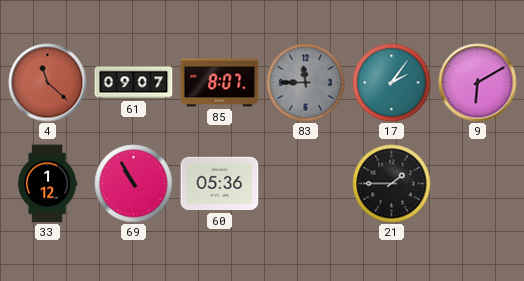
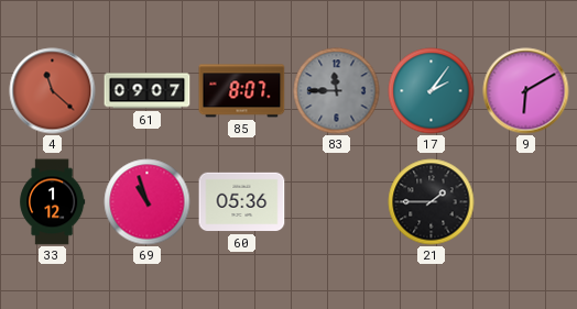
69: 10:55 -> 10:57
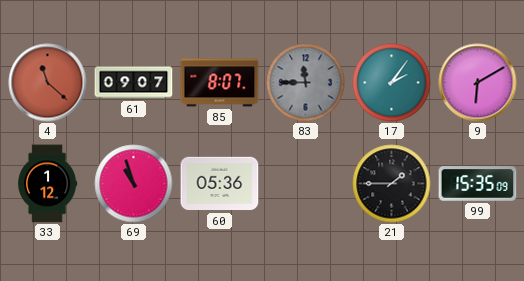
99: none -> 15:35
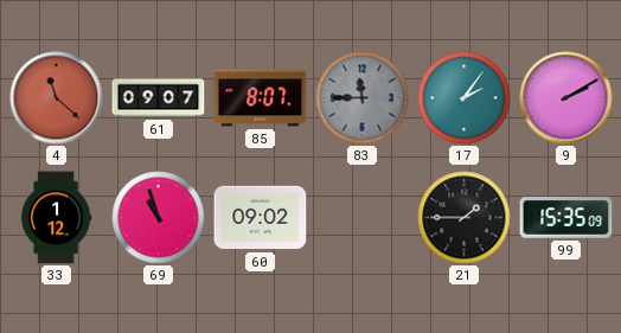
9: 6:10 -> 2:10
60: 05:36 -> 09:02
